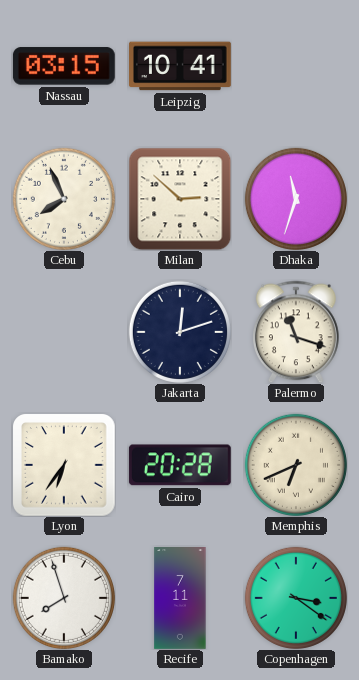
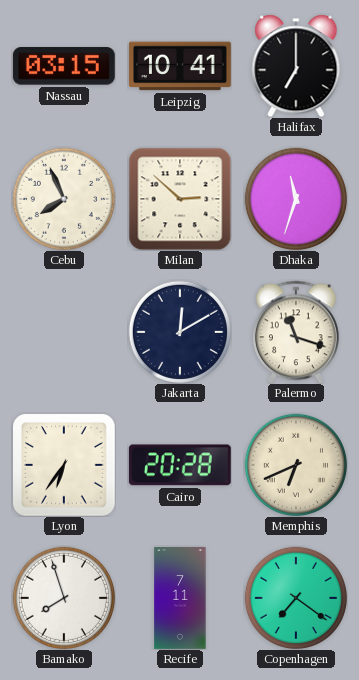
Halifax: none -> 7:00
Jakarta: 12:12 -> 12:10
Copenhagen: 3:21 -> 7:21
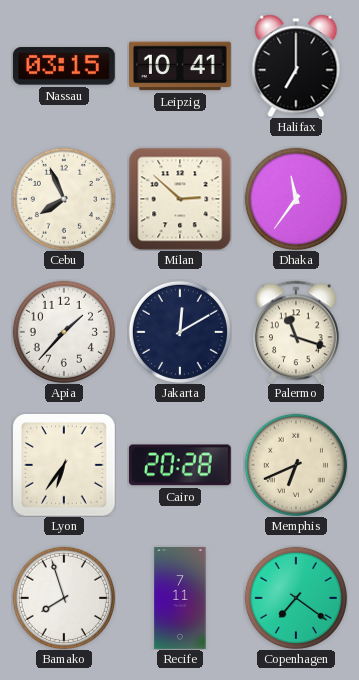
Dhaka: 11:33 -> 11:36
Apia: none -> 1:37
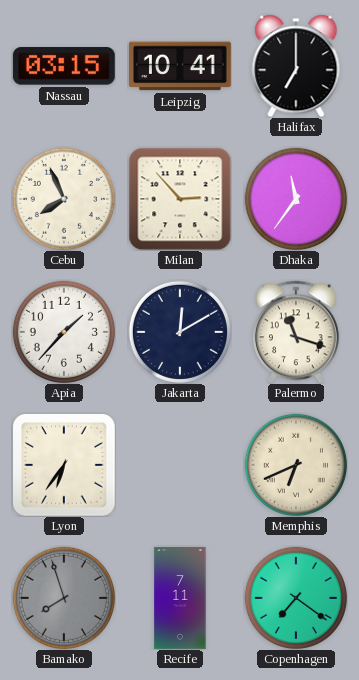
Milan: 2:52 -> 2:53
Cairo: 20:28 -> none
Bamako dial: white -> grey
